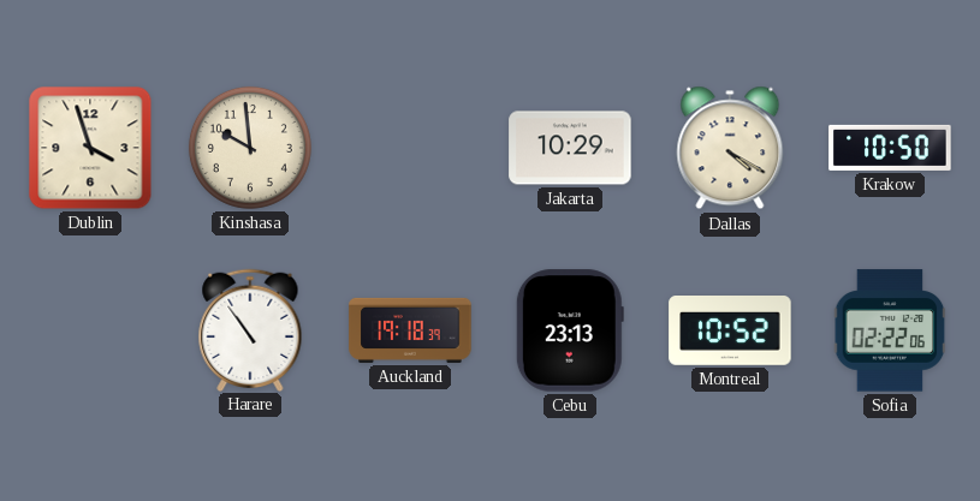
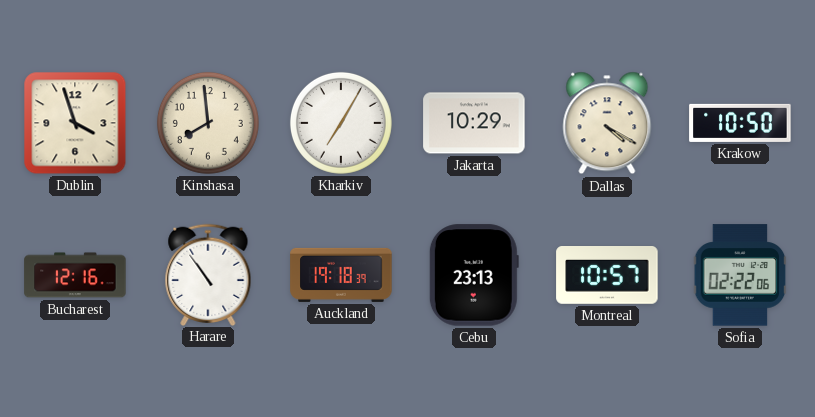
Kinshasa: 9:59 -> 7:59
Kharkiv: none -> 7:05
Bucharest: none -> 12:16
Montreal: 10:52 -> 10:57
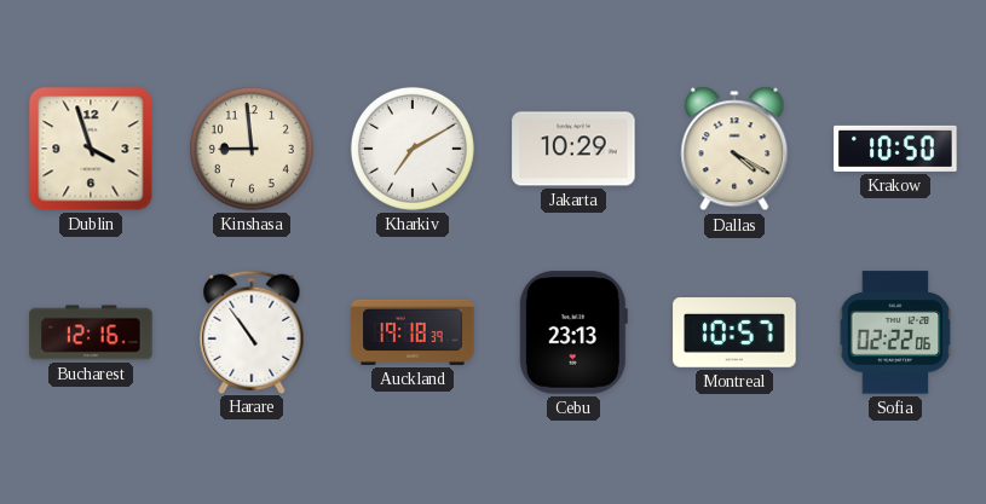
Kinshasa: 7:59 -> 8:59
Kharkiv: 7:05 -> 7:10
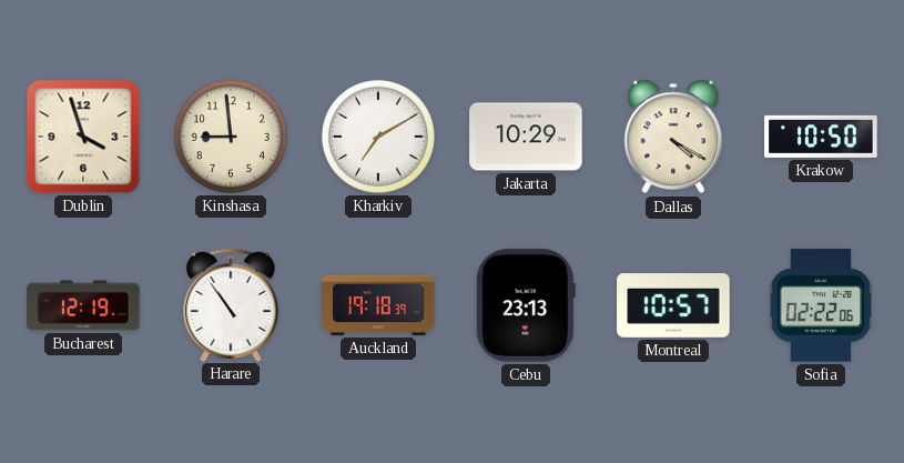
Bucharest: 12:16 -> 12:19
